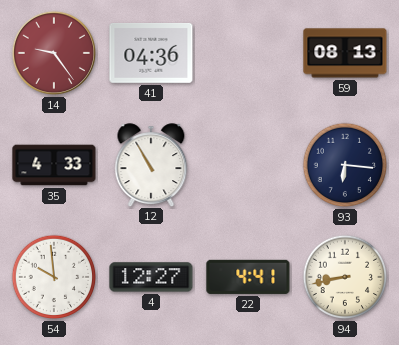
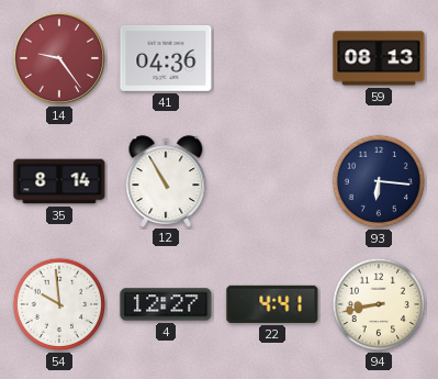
35: 4:33 -> 8:14
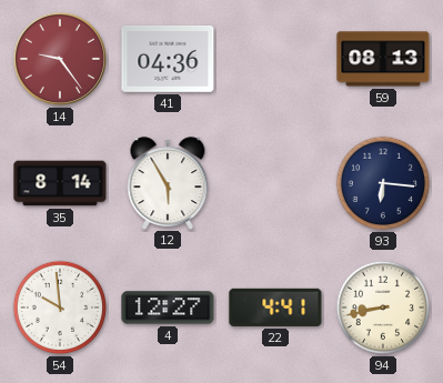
12: 10:55 -> 5:55
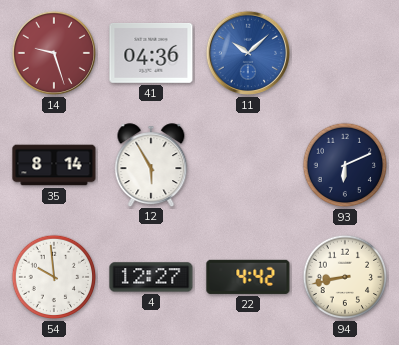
14: 9:24 -> 9:27
11: none -> 10:08
59: 08:13 -> none
93: 6:16 -> 6:11
22: 4:41 -> 4:42
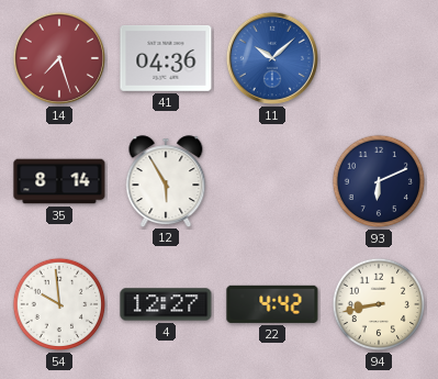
14: 9:27 -> 7:27
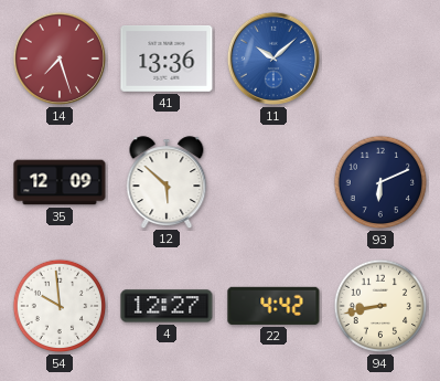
41: 04:36 -> 13:36
35: 8:14 -> 12:09
12: 5:55 -> 5:52
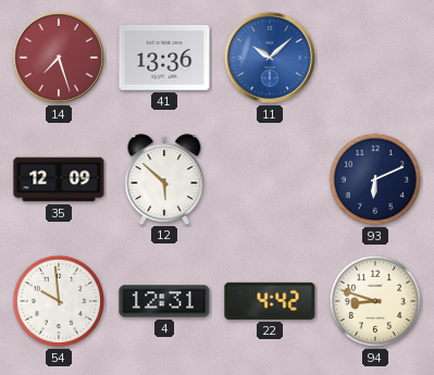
4: 12:27 -> 12:31
94: 8:43 -> 8:48
